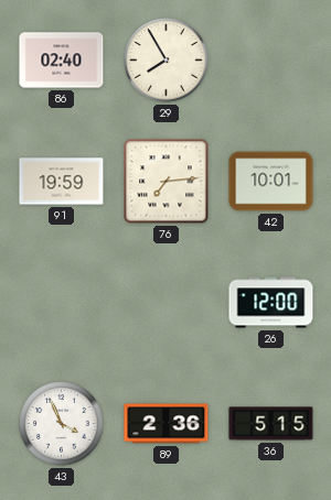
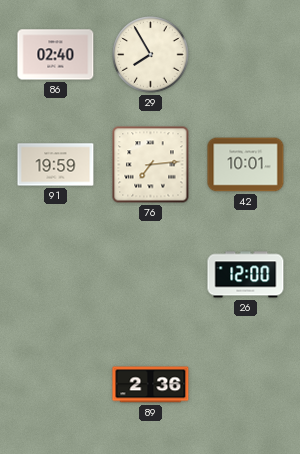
43: 3:56 -> none
36: 5:15 -> none
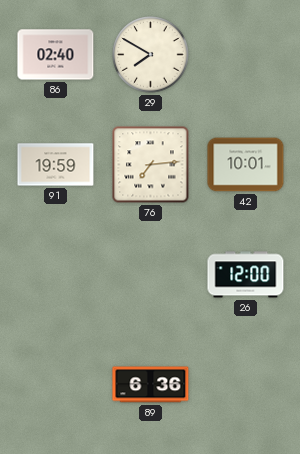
29: 7:55 -> 7:50
89: 2:36 -> 6:36
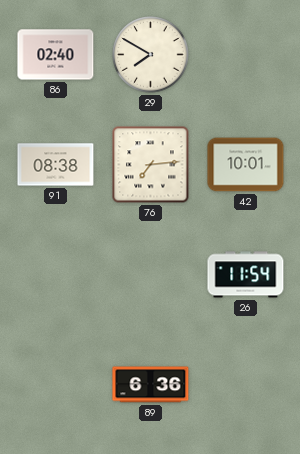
91: 19:59 -> 08:38
26: 12:00 -> 11:54
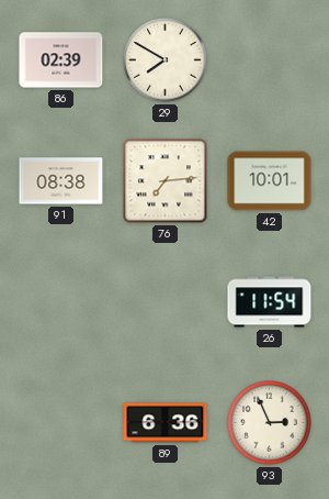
86: 02:40 -> 02:39
93: none -> 2:56
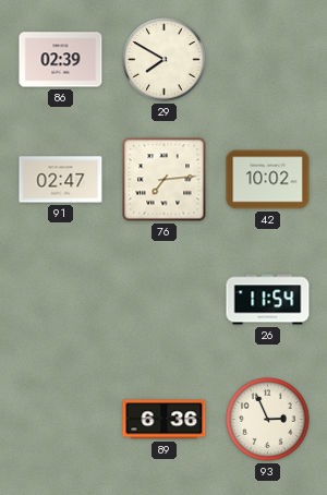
91: 08:38 -> 02:47
42: 10:01 -> 10:02
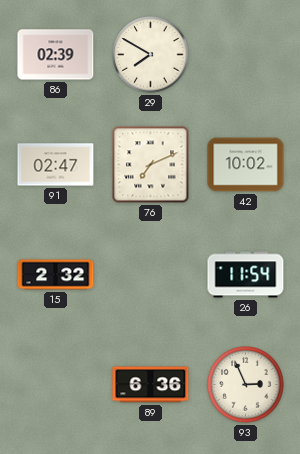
76: 7:14 -> 7:11
15: none -> 2:32
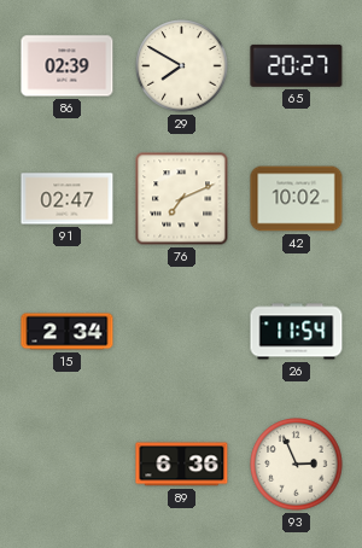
65: none -> 20:27
15: 2:32 -> 2:34
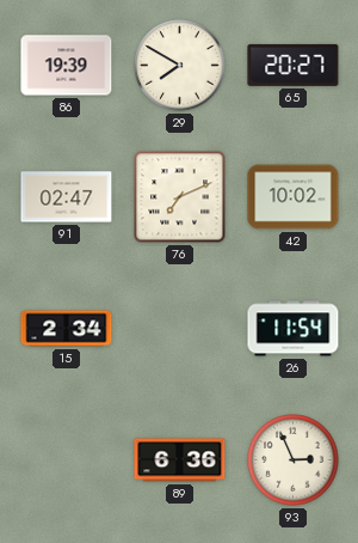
86: 02:39 -> 19:39
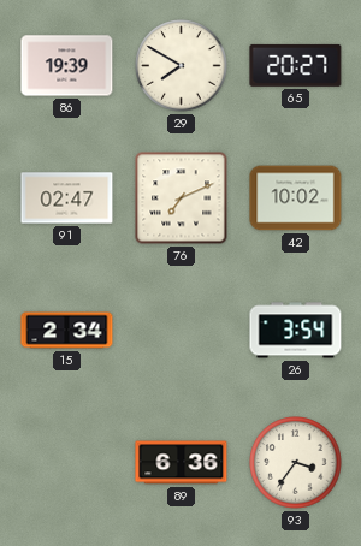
26: 11:54 -> 3:54
93: 2:56 -> 3:36
